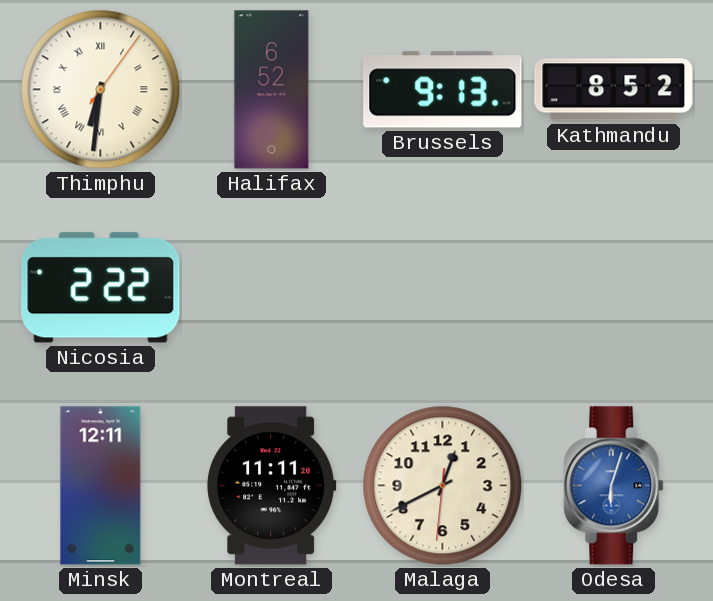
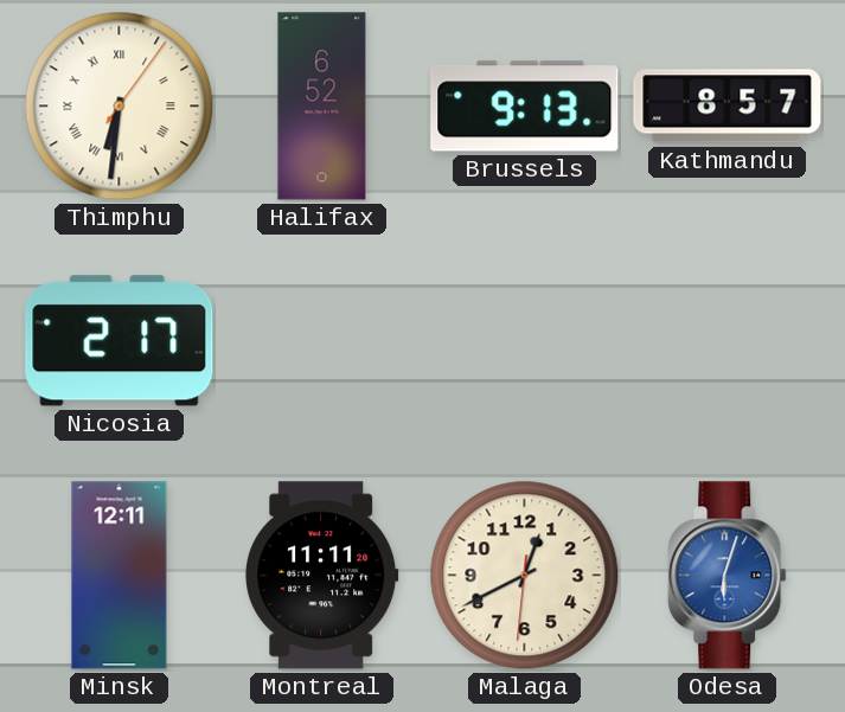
Kathmandu: 8:52 -> 8:57
Nicosia: 2:22 -> 2:17
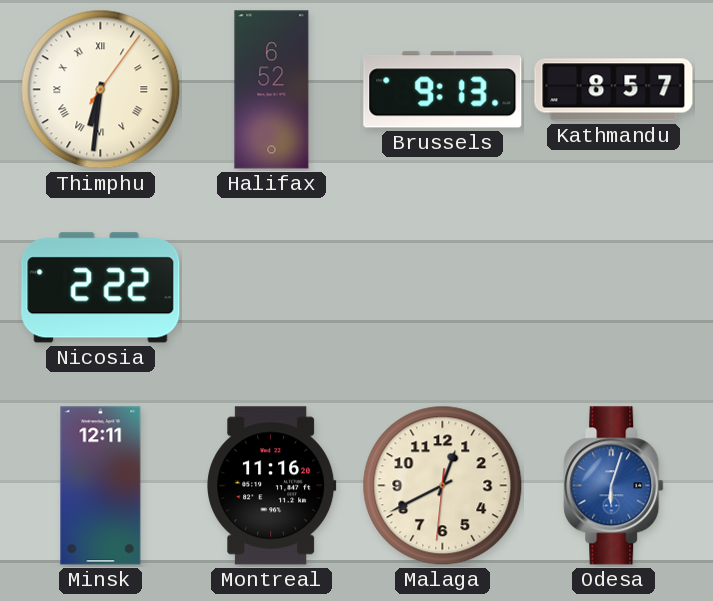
Nicosia: 2:17 -> 2:22
Montreal: 11:11 -> 11:16
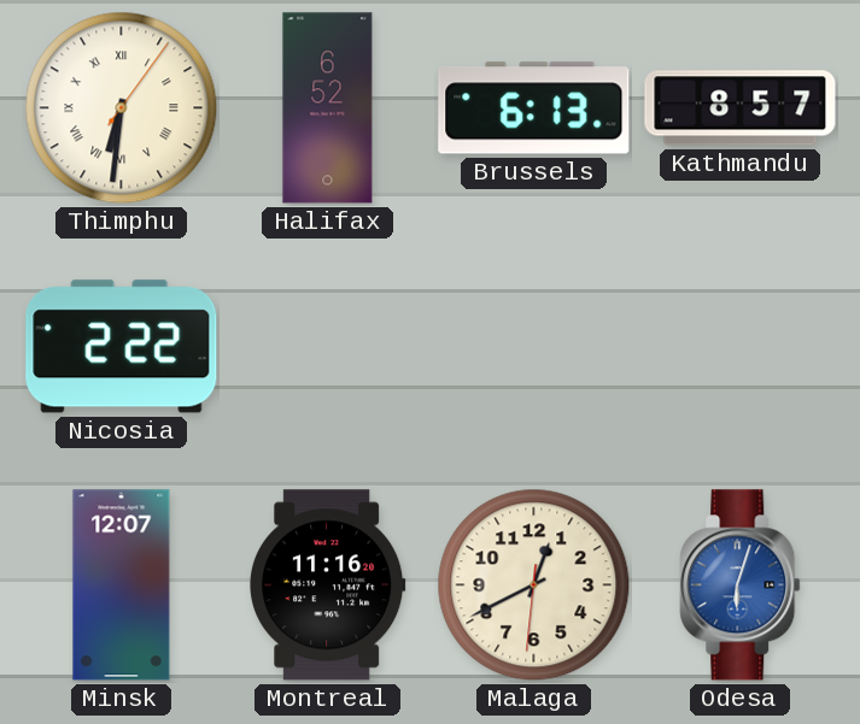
Brussels: 9:13 -> 6:13
Minsk: 12:11 -> 12:07
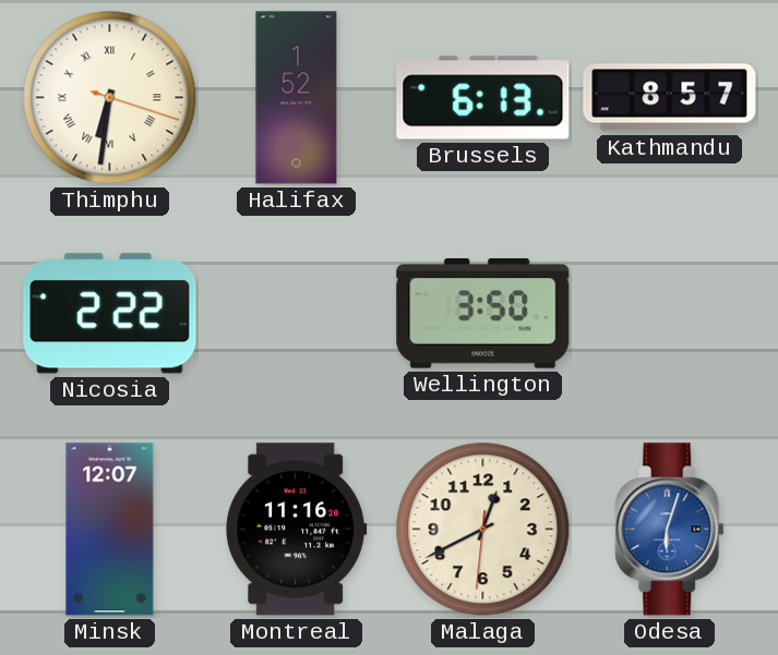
Thimphu: 6:31:06 -> 6:31:18
Halifax: 6:52 -> 1:52
Wellington: none -> 3:50
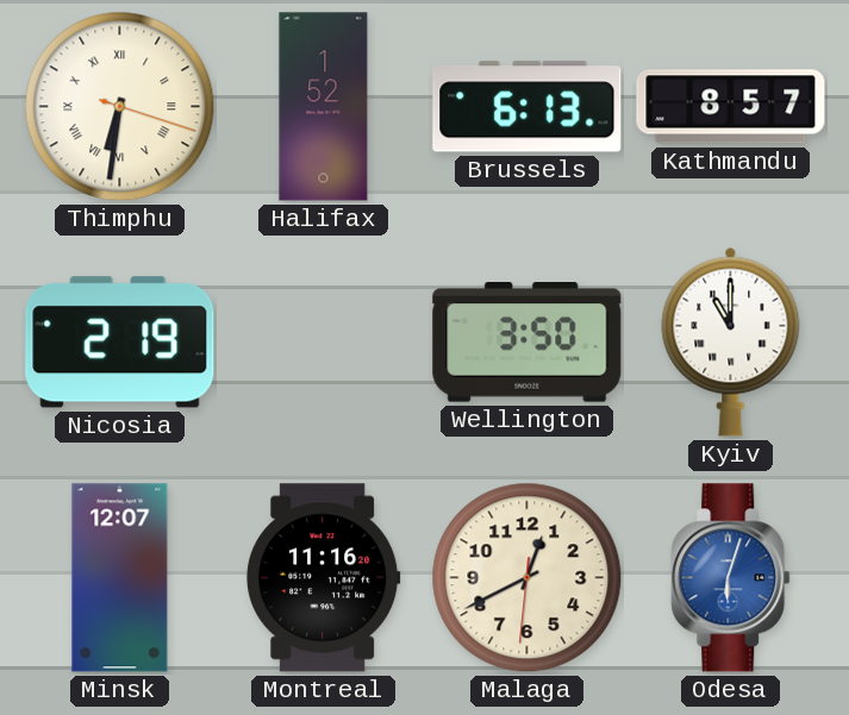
Nicosia: 2:22 -> 2:19
Kyiv: none -> 11:00
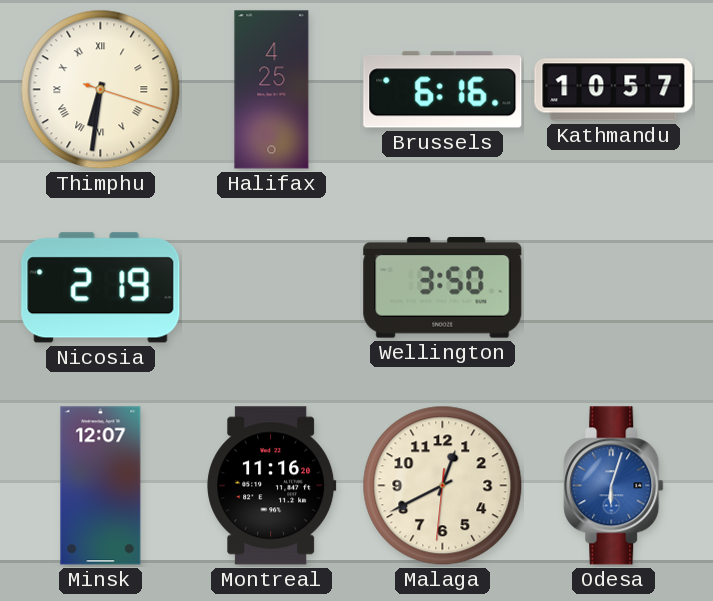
Halifax: 1:52 -> 4:25
Brussels: 6:13 -> 6:16
Kathmandu: 8:57 -> 10:57
Kyiv: 11:00 -> none
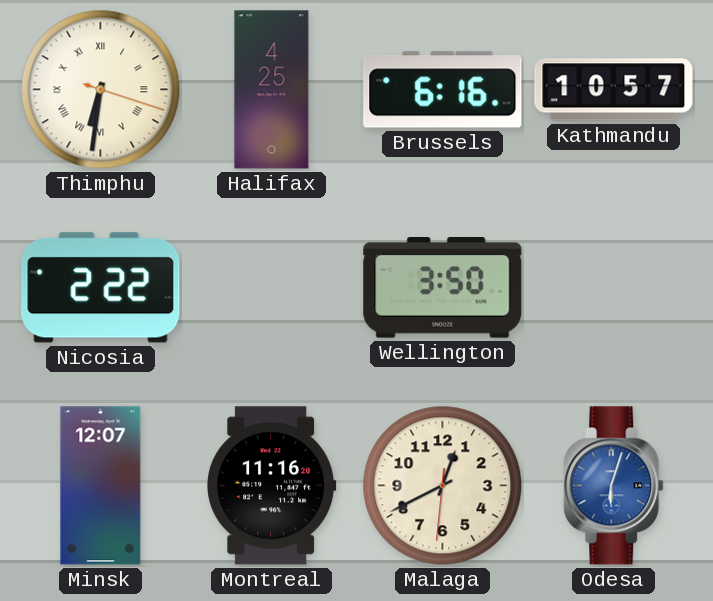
Nicosia: 2:19 -> 2:22
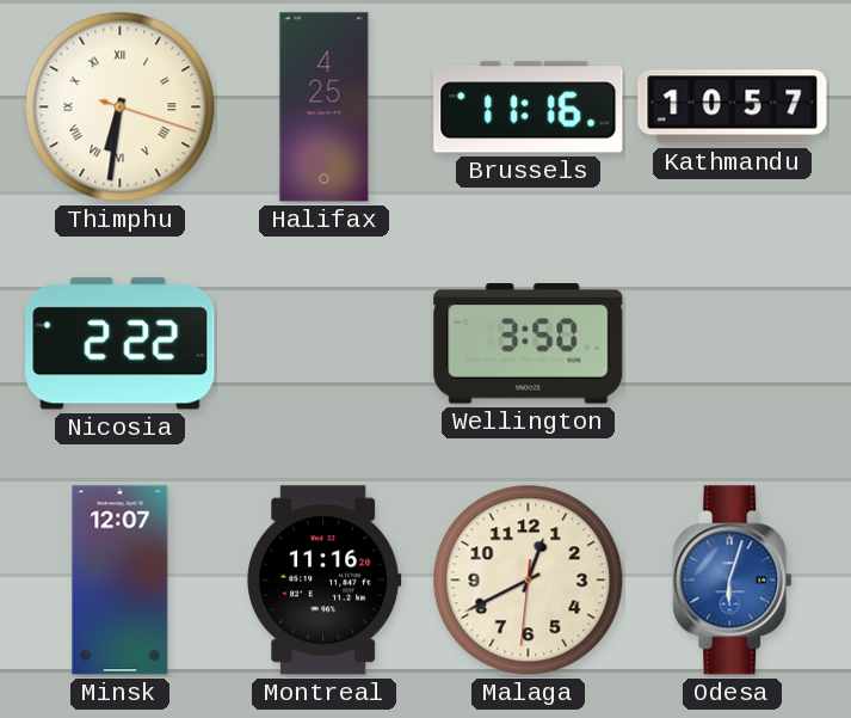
Brussels: 6:16 -> 11:16
